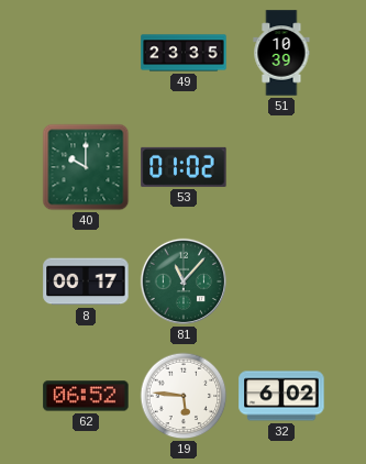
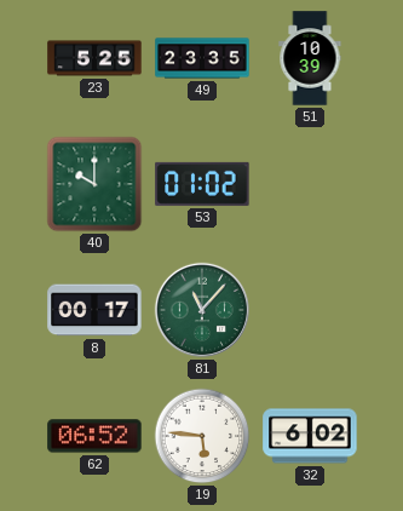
23: none -> 5:25
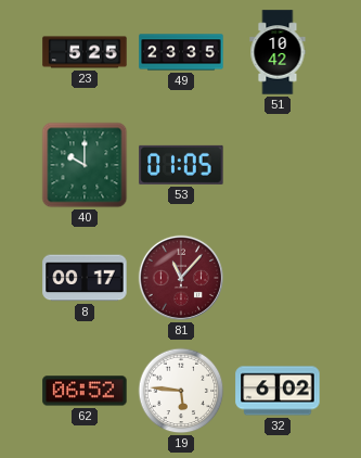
51: 10:39 -> 10:42
53: 01:02 -> 01:05
81 dial: green -> burgundy
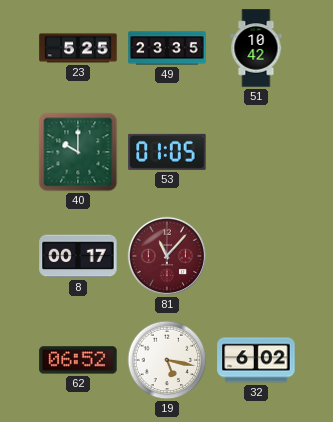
19: 5:46 -> 5:17
